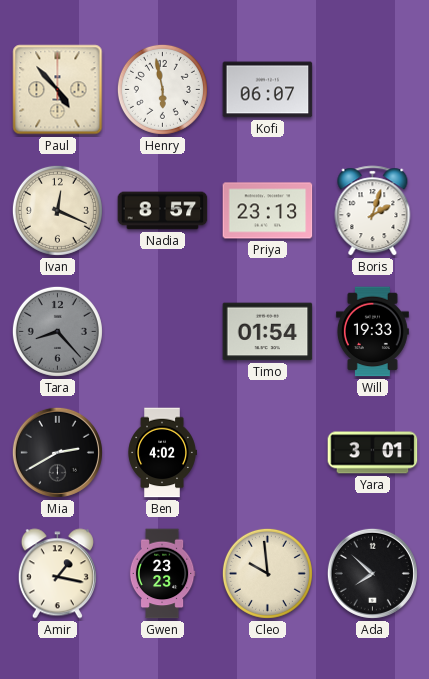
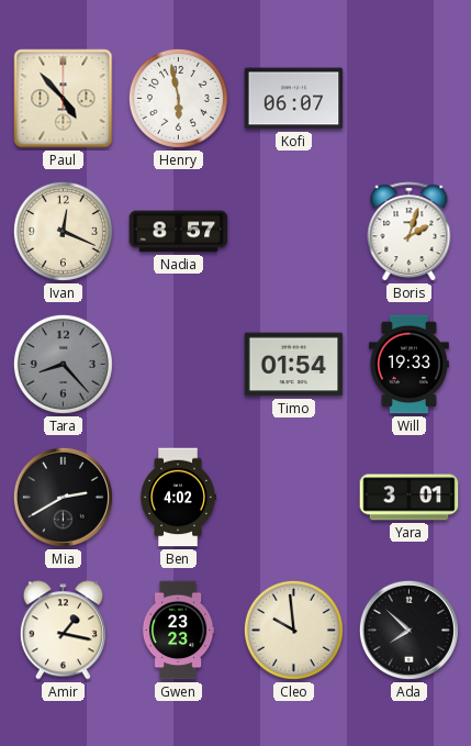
Priya: 23:13 -> none
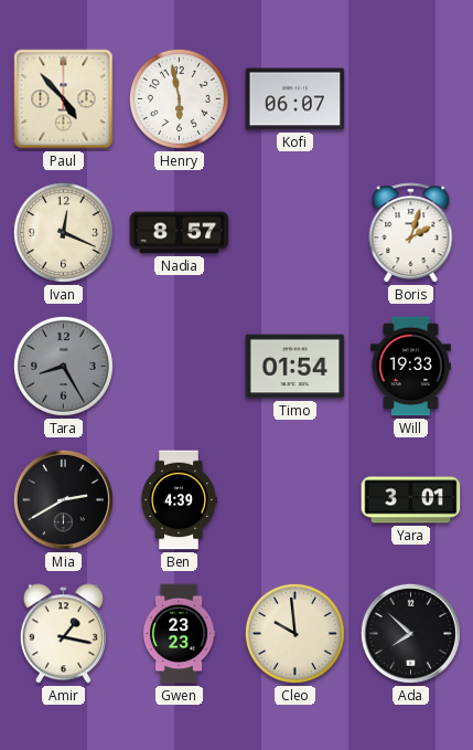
Tara: 8:23 -> 8:25
Ben: 4:02 -> 4:39
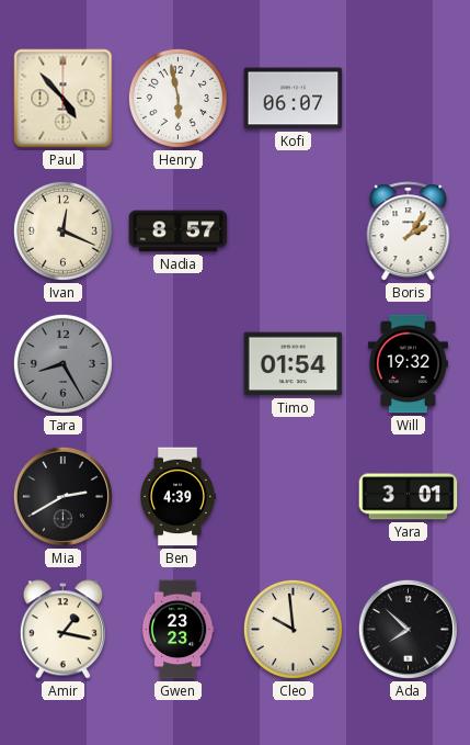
Boris: 2:03 -> 2:06
Will: 19:33 -> 19:32
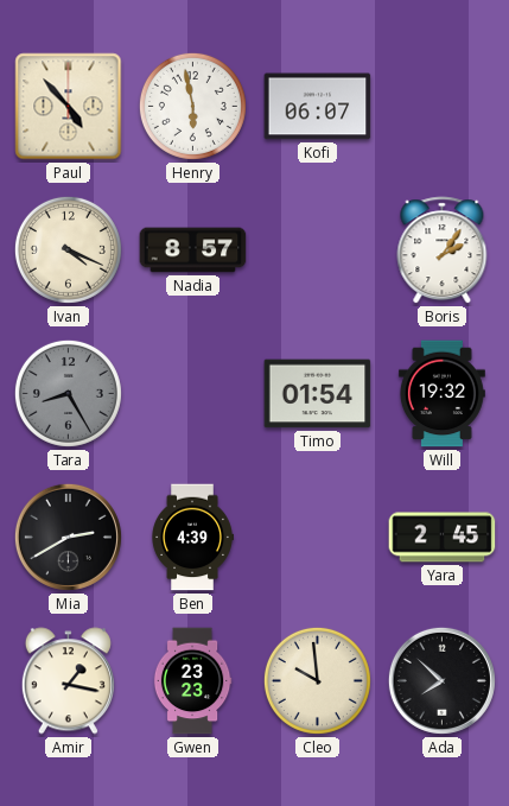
Ivan: 12:19 -> 4:19
Yara: 3:01 -> 2:45
